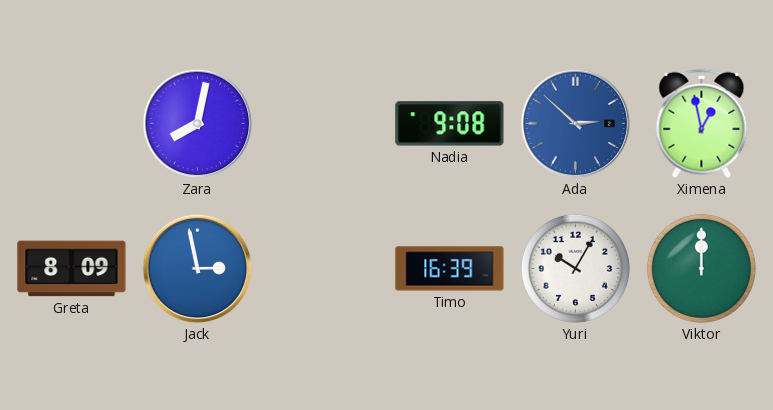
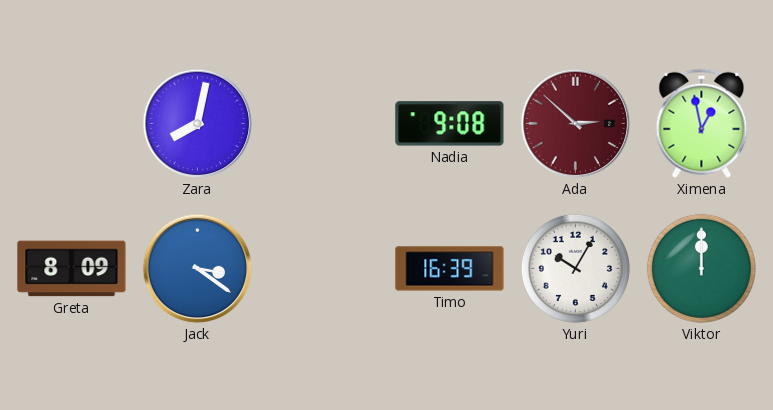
Ada dial: blue -> burgundy
Jack: 2:58 -> 3:21
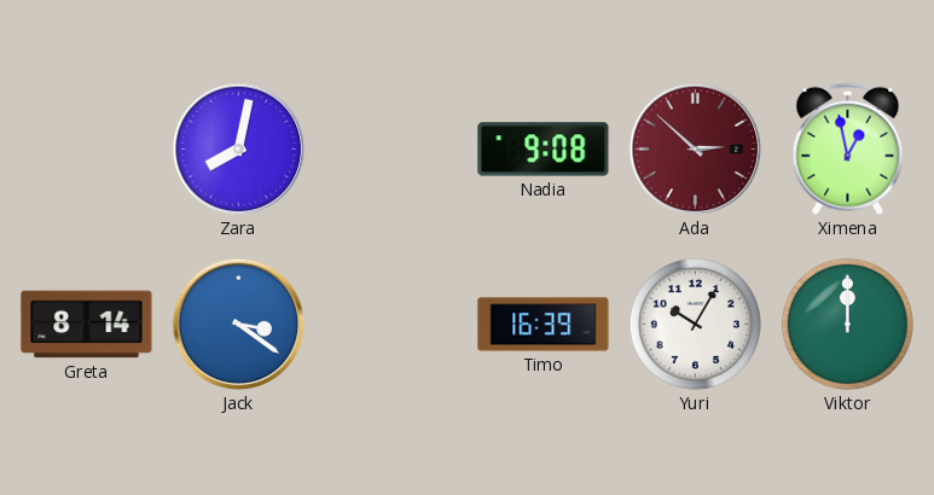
Greta: 8:09 -> 8:14
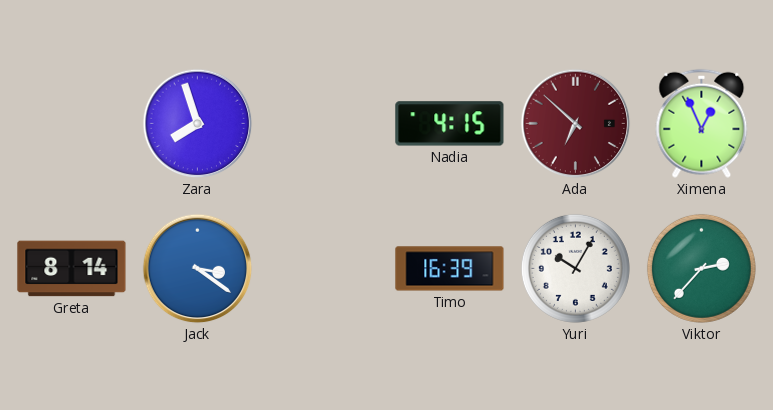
Zara: 8:02 -> 7:57
Nadia: 9:08 -> 4:15
Ada: 2:52 -> 6:52
Ximena: 12:58 -> 12:56
Viktor: 12:00 -> 2:37
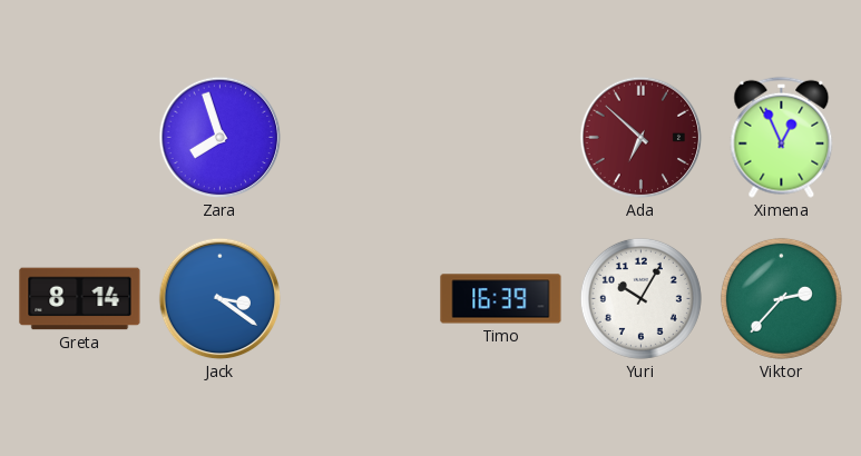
Nadia: 4:15 -> none
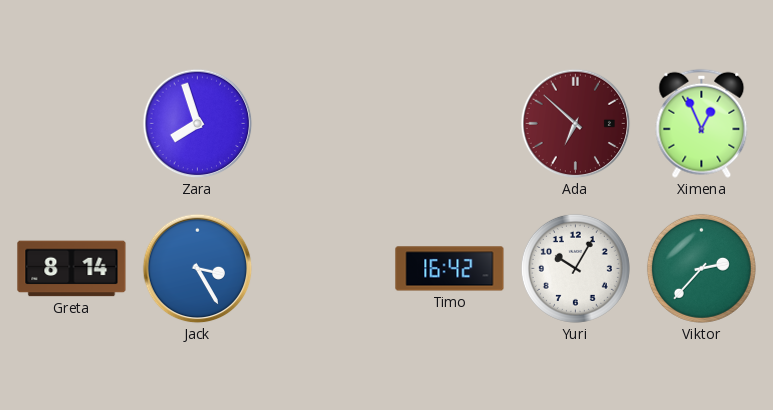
Jack: 3:21 -> 3:25
Timo: 16:39 -> 16:42
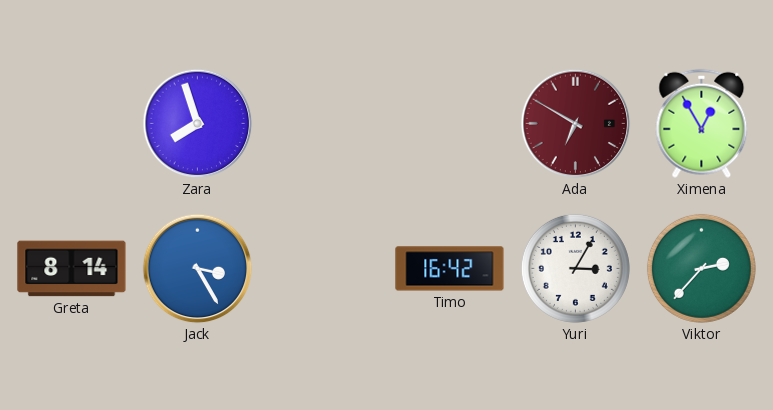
Ada: 6:52 -> 6:50
Ximena: 12:56 -> 12:55
Yuri: 10:05 -> 3:05
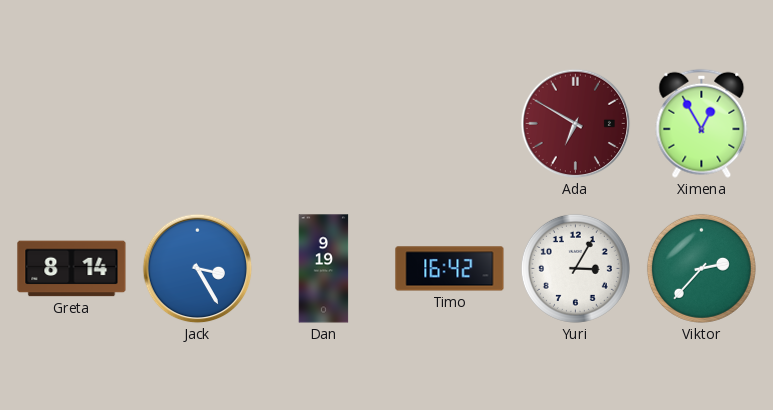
Zara: 7:57 -> none
Dan: none -> 9:19
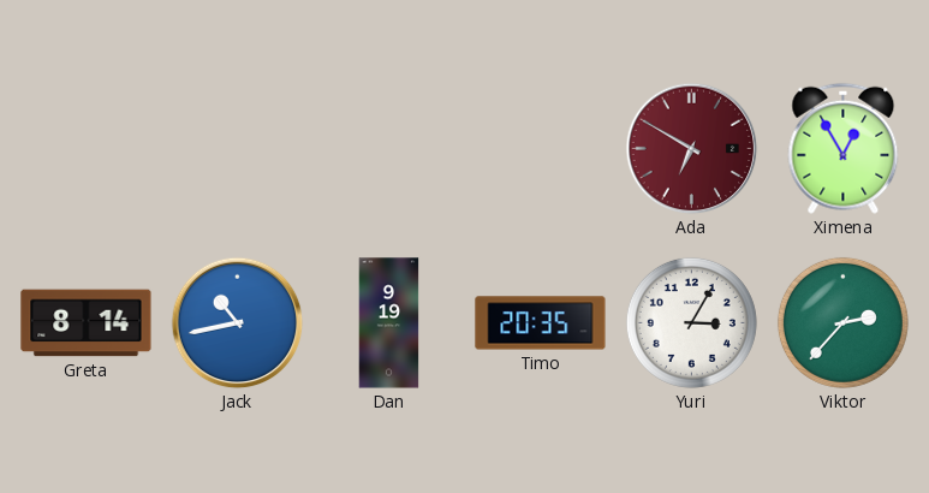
Jack: 3:25 -> 10:43
Timo: 16:42 -> 20:35
